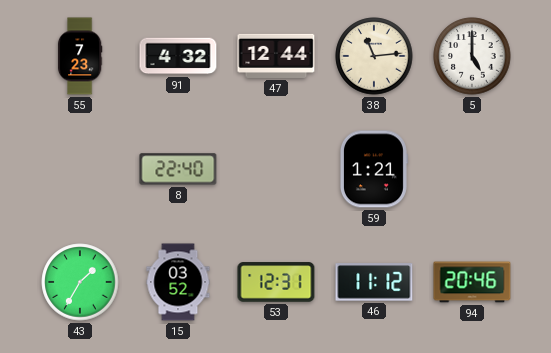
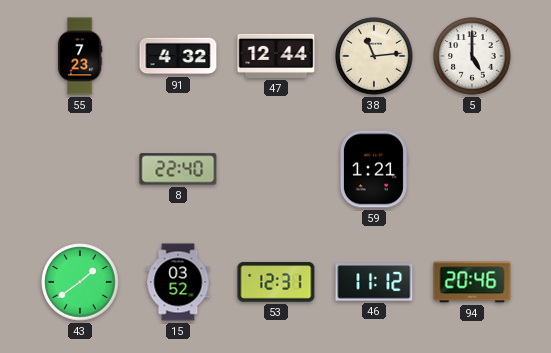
43: 1:35 -> 1:39
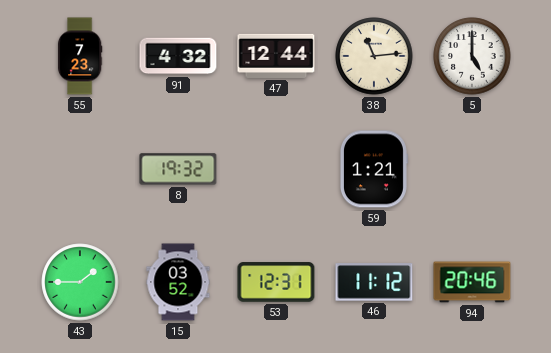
8: 22:40 -> 19:32
43: 1:39 -> 1:45
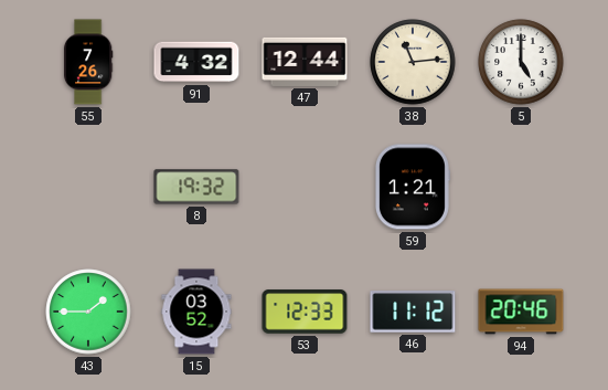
55: 7:23 -> 7:26
53: 12:31 -> 12:33
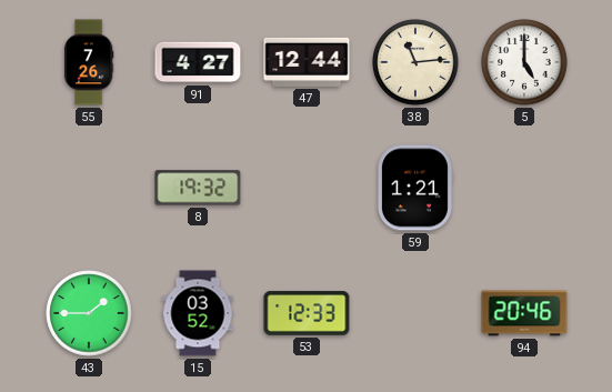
91: 4:32 -> 4:27
46: 11:12 -> none
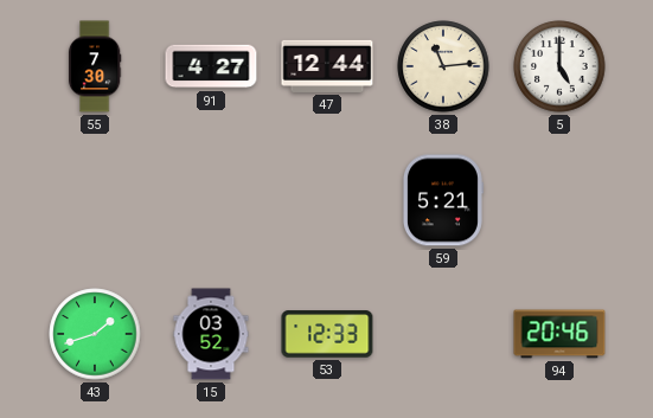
55: 7:26 -> 7:30
8: 19:32 -> none
59: 1:21 -> 5:21
43: 1:45 -> 1:42
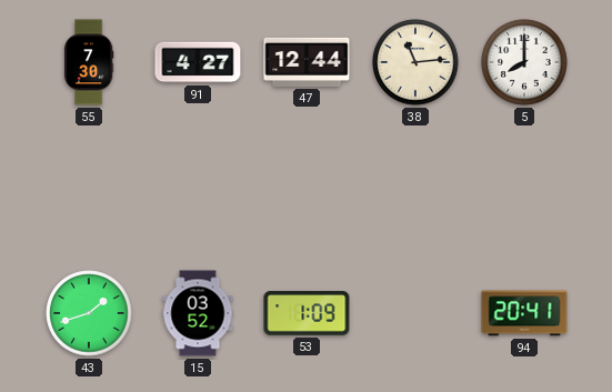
5: 5:00 -> 8:00
59: 5:21 -> none
53: 12:33 -> 1:09
94: 20:46 -> 20:41
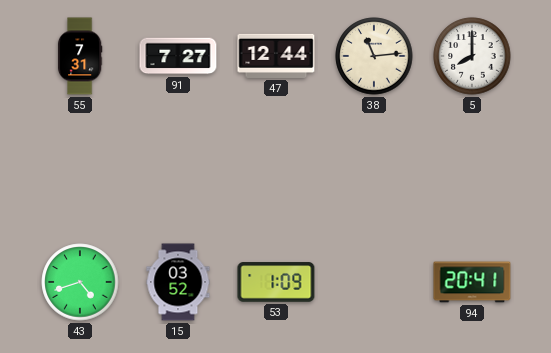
55: 7:30 -> 7:31
91: 4:27 -> 7:27
43: 1:42 -> 4:42
